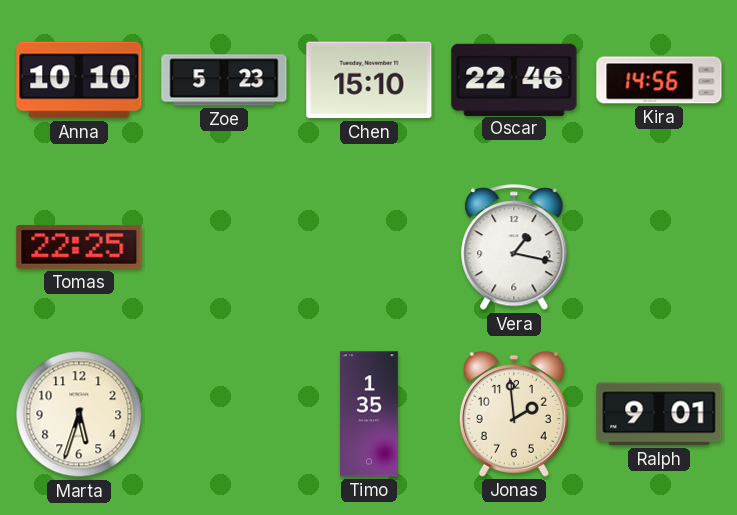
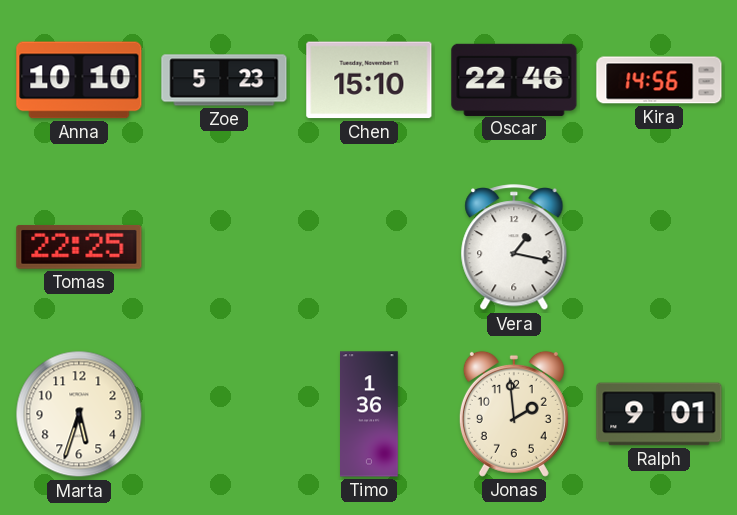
Timo: 1:35 -> 1:36
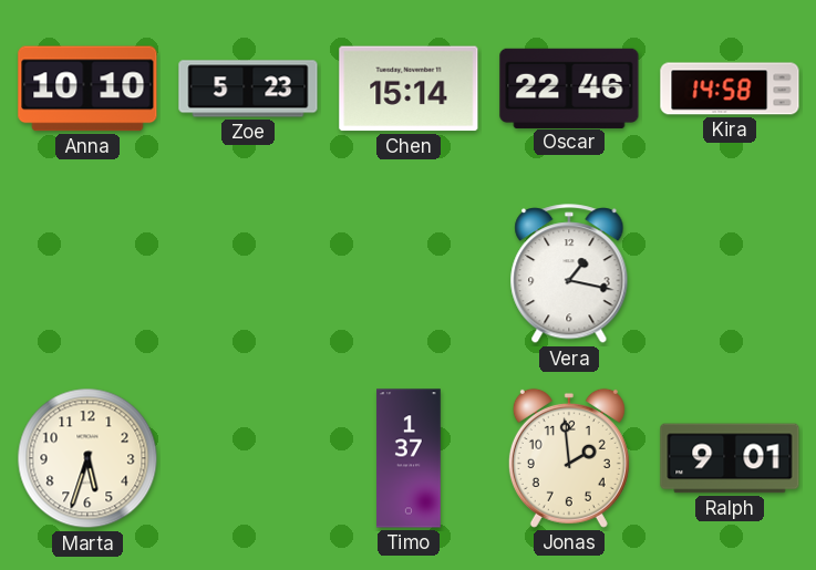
Chen: 15:10 -> 15:14
Kira: 14:56 -> 14:58
Tomas: 22:25 -> none
Timo: 1:36 -> 1:37
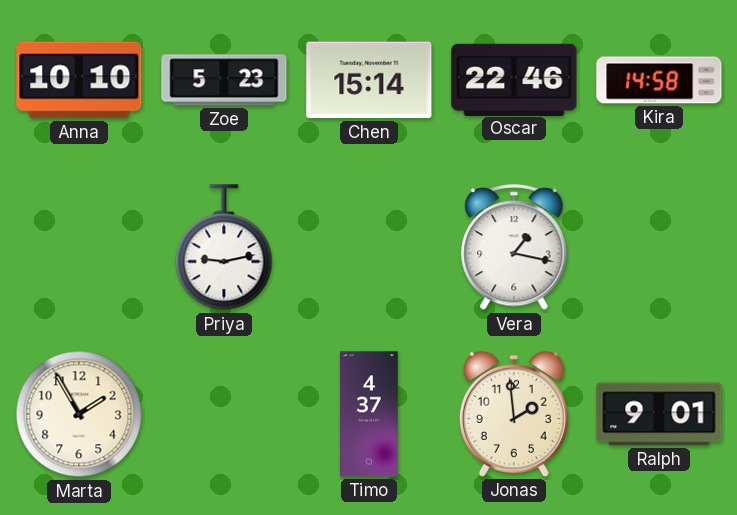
Priya: none -> 9:13
Marta: 5:33 -> 1:55
Timo: 1:37 -> 4:37
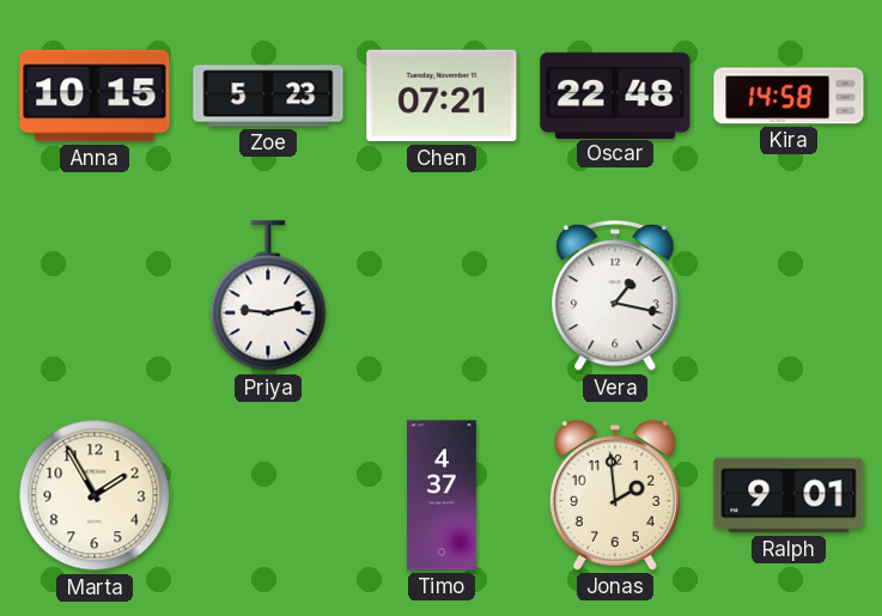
Anna: 10:10 -> 10:15
Chen: 15:14 -> 07:21
Oscar: 22:46 -> 22:48
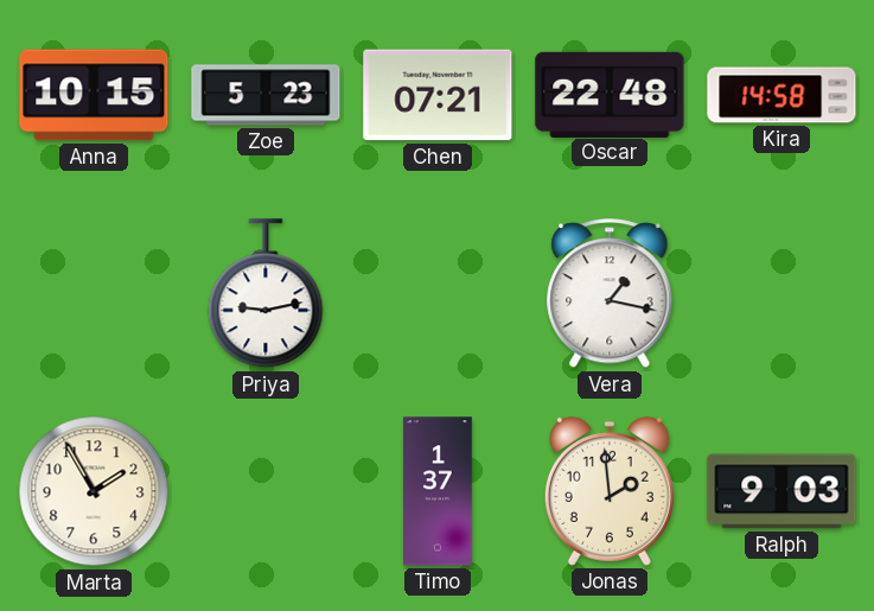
Timo: 4:37 -> 1:37
Ralph: 9:01 -> 9:03
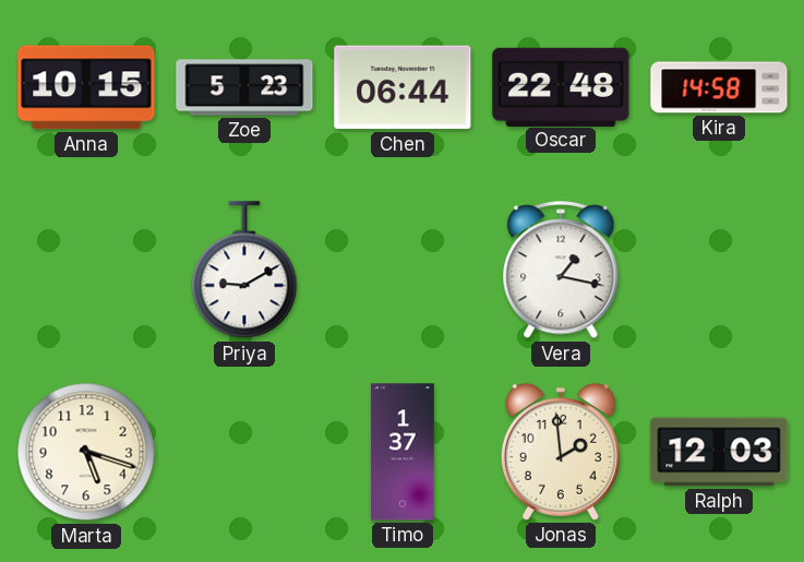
Chen: 07:21 -> 06:44
Priya: 9:13 -> 9:10
Marta: 1:55 -> 5:18
Ralph: 9:03 -> 12:03
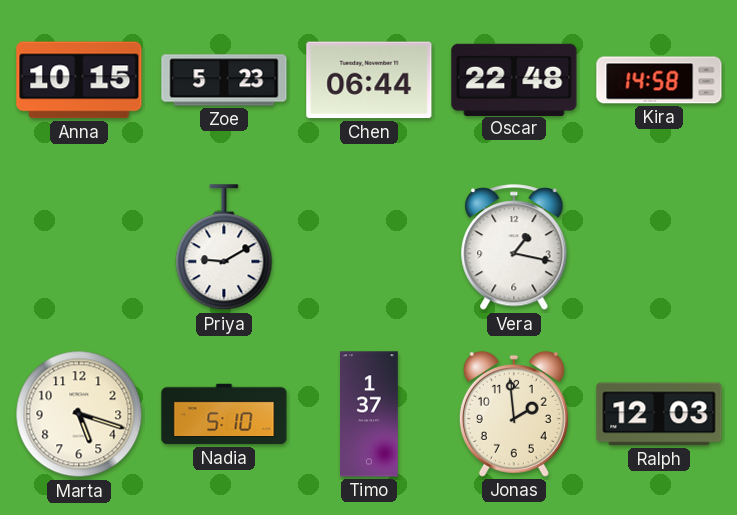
Nadia: none -> 5:10
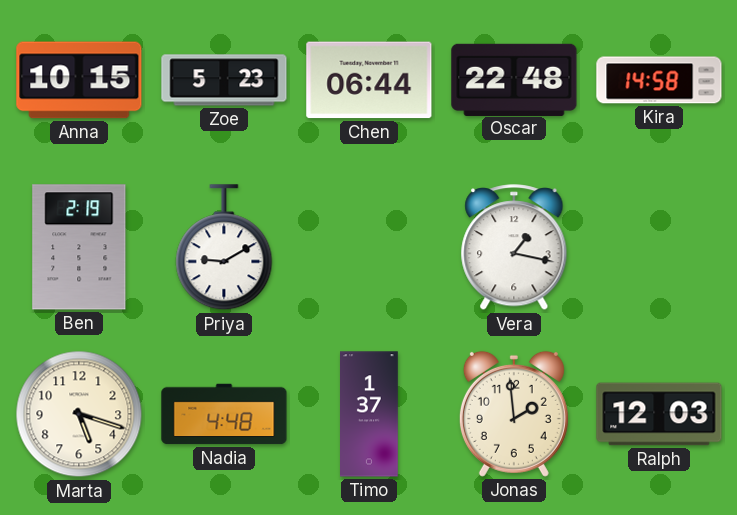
Ben: none -> 2:19
Nadia: 5:10 -> 4:48
